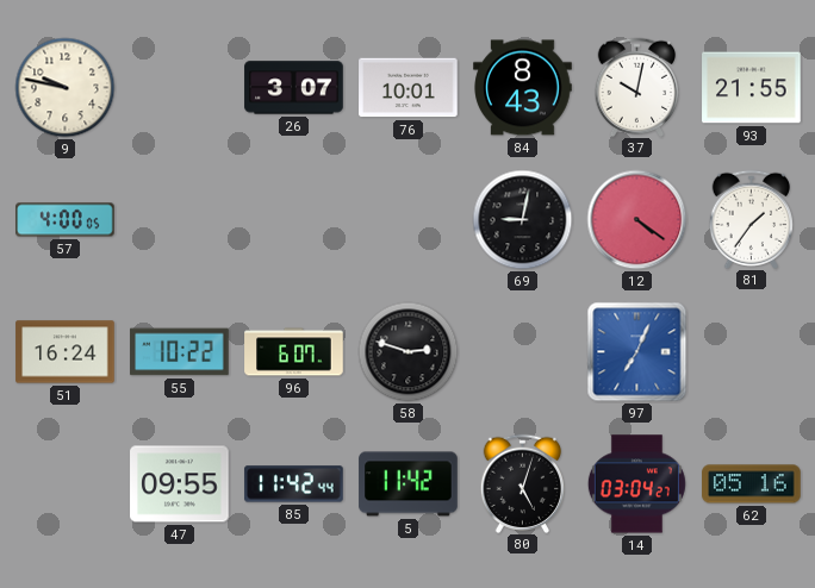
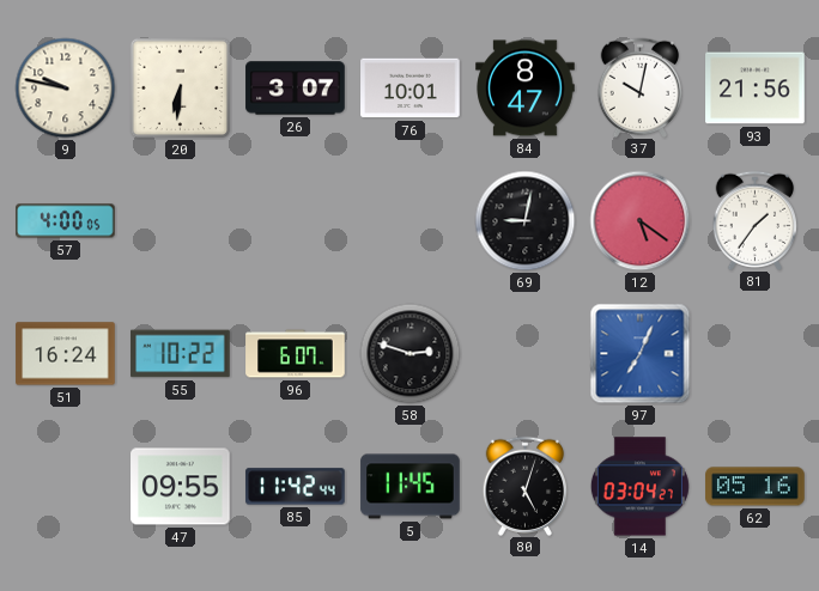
20: none -> 6:31
84: 8:43 -> 8:47
93: 21:55 -> 21:56
12: 4:21 -> 5:21
5: 11:42 -> 11:45
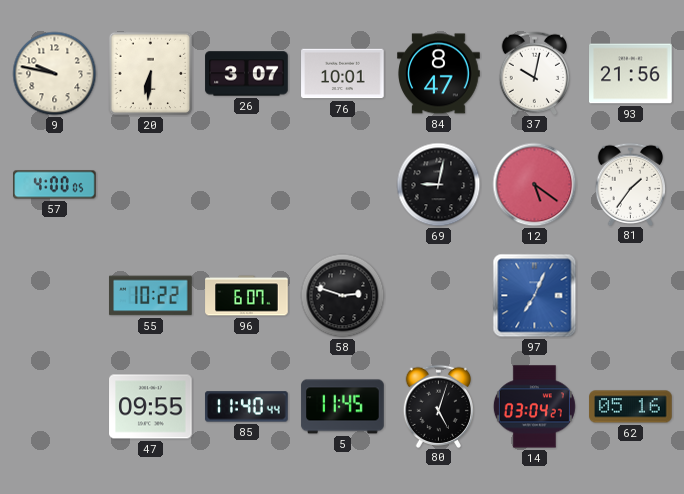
51: 16:24 -> none
85: 11:42 -> 11:40
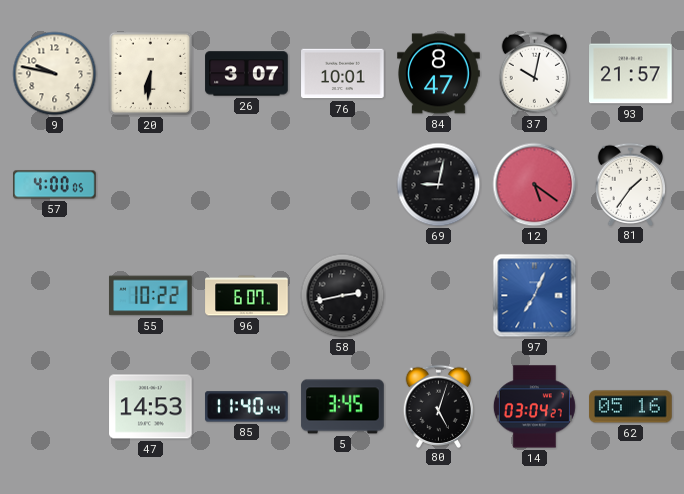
93: 21:56 -> 21:57
58: 2:48 -> 2:43
47: 09:55 -> 14:53
5: 11:45 -> 3:45
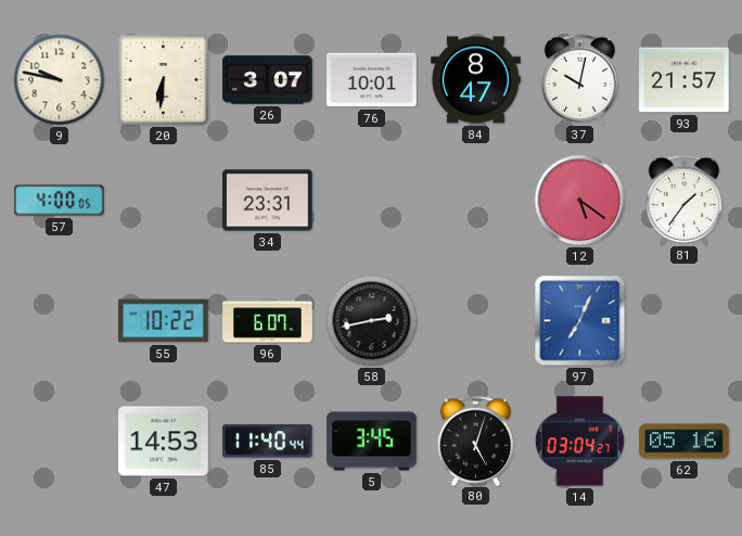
34: none -> 23:31
69: 9:02 -> none
